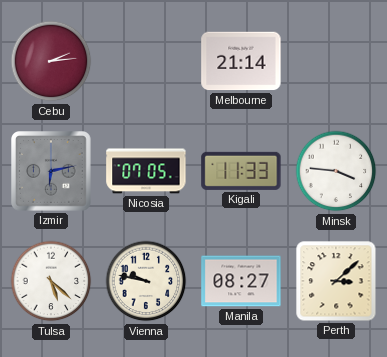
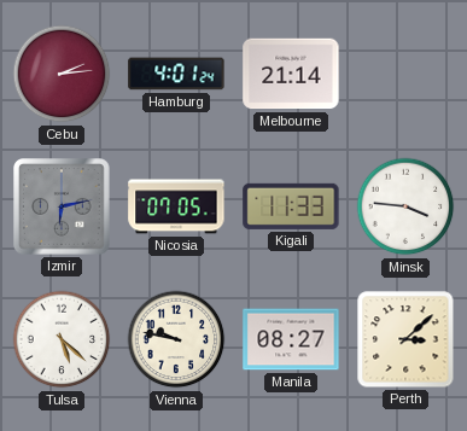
Hamburg: none -> 4:01
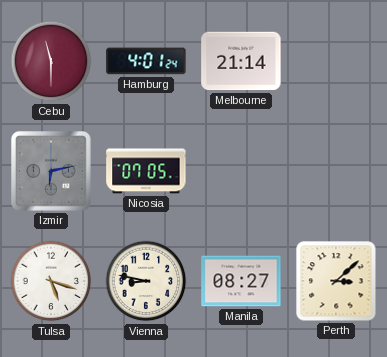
Cebu: 2:14 -> 11:30
Kigali: 11:33 -> none
Minsk: 3:46 -> none
Tulsa: 5:22 -> 5:18
Vienna: 9:47 -> 8:47
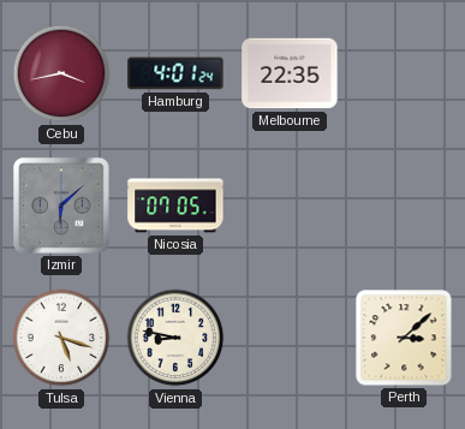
Cebu: 11:30 -> 3:43
Melbourne: 21:14 -> 22:35
Izmir: 6:13 -> 6:08
Manila: 08:27 -> none
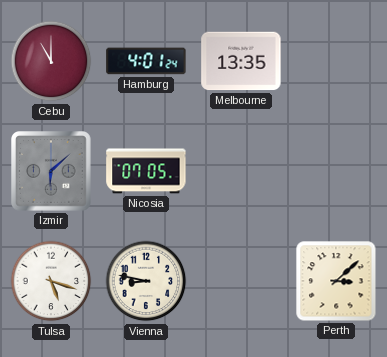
Cebu: 3:43 -> 11:00
Melbourne: 22:35 -> 13:35
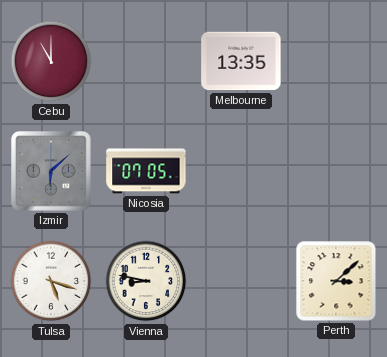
Hamburg: 4:01 -> none
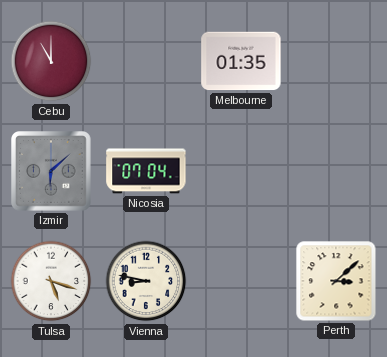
Melbourne: 13:35 -> 01:35
Nicosia: 07:05 -> 07:04
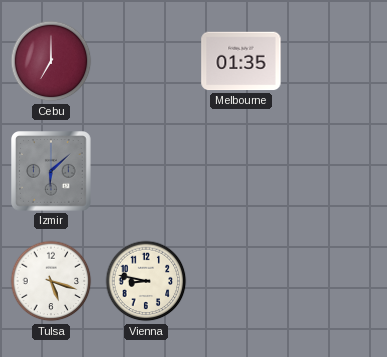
Cebu: 11:00 -> 7:00
Nicosia: 07:04 -> none
Perth: 3:08 -> none
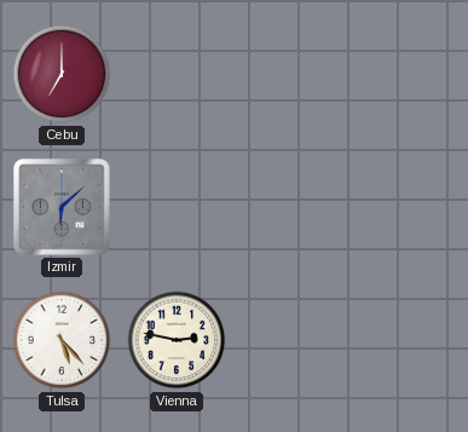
Melbourne: 01:35 -> none
Tulsa: 5:18 -> 5:23
Vienna: 8:47 -> 2:47
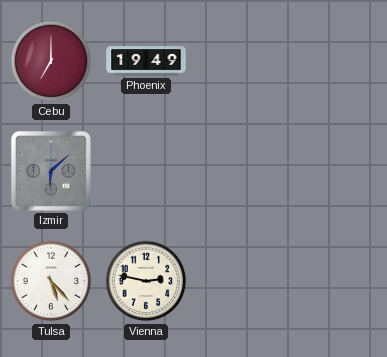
Phoenix: none -> 19:49
